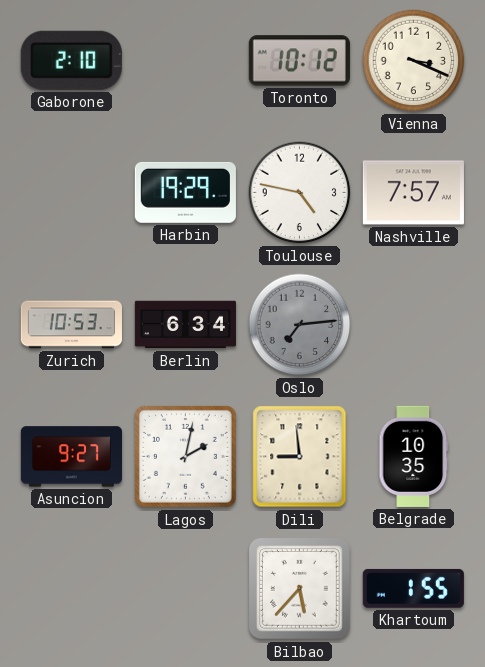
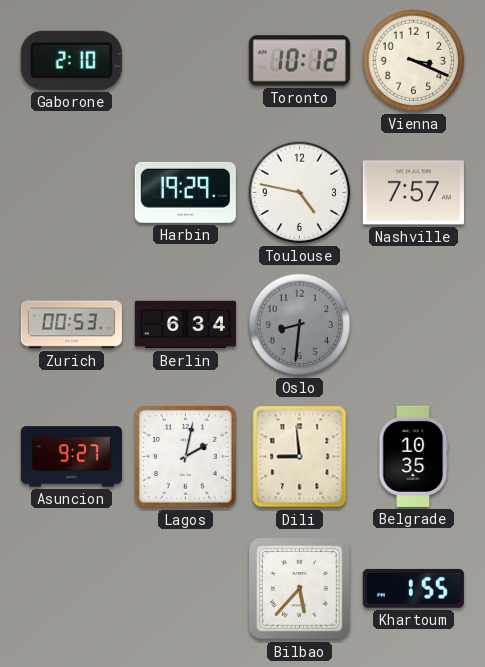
Zurich: 10:53 -> 00:53
Oslo: 7:14 -> 8:31
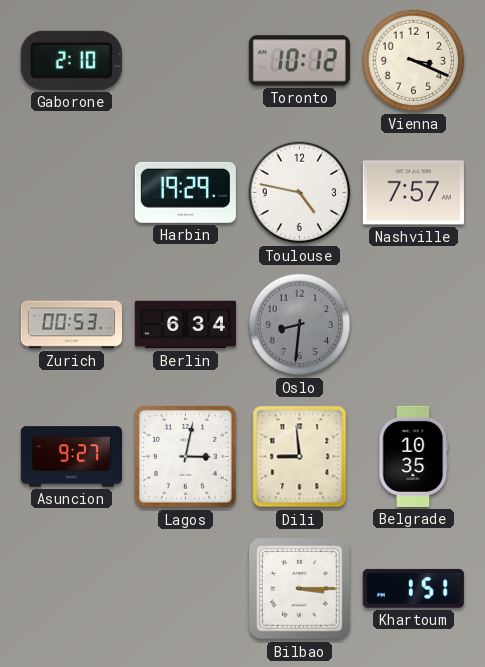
Lagos: 2:02 -> 3:02
Bilbao: 5:37 -> 3:15
Khartoum: 1:55 -> 1:51
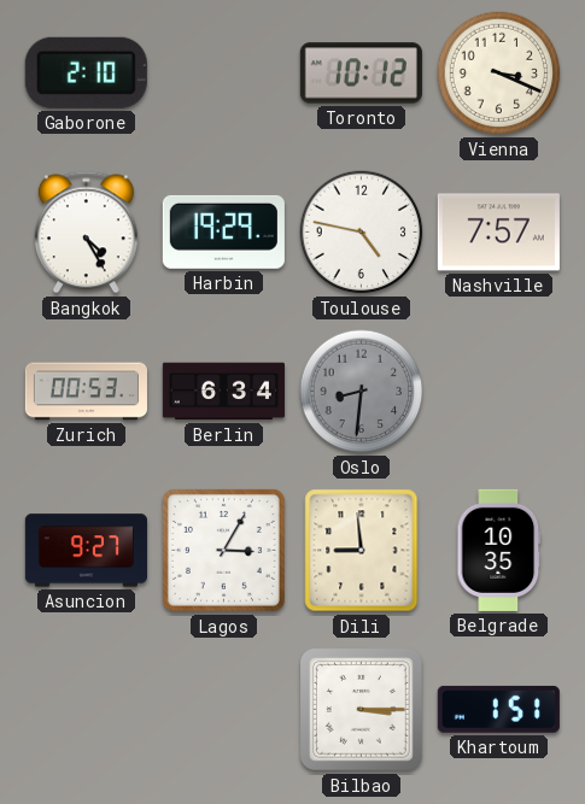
Bangkok: none -> 4:25
Lagos: 3:02 -> 3:05
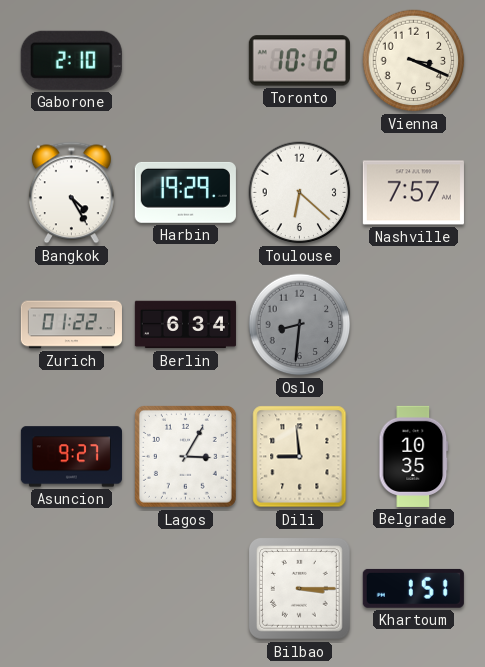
Toulouse: 4:47 -> 6:22
Zurich: 00:53 -> 01:22
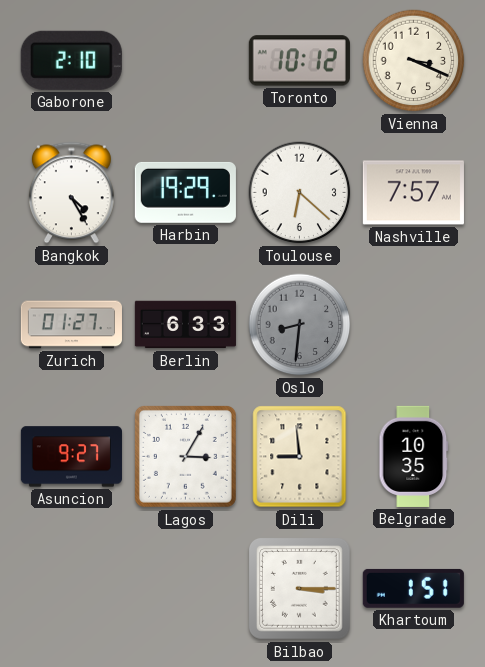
Zurich: 01:22 -> 01:27
Berlin: 6:34 -> 6:33
